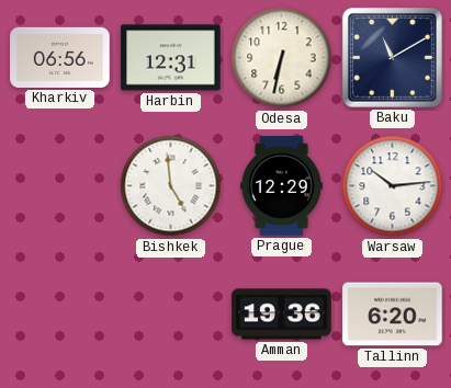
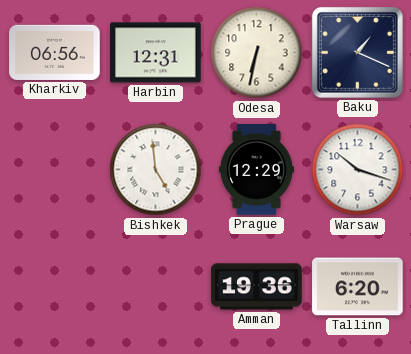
Baku: 11:10 -> 1:19
Warsaw: 10:14 -> 10:18
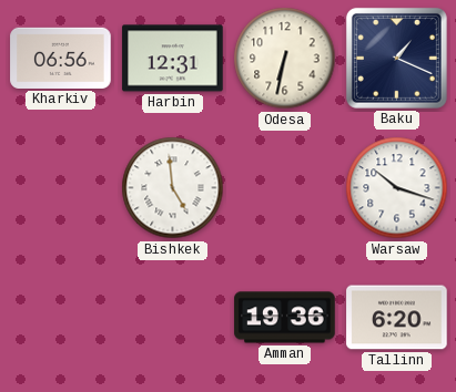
Prague: 12:29 -> none
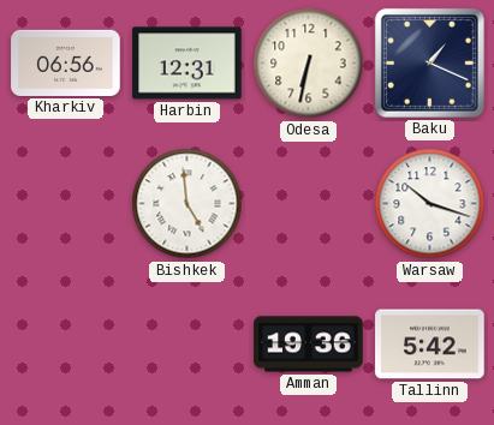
Tallinn: 6:20 -> 5:42
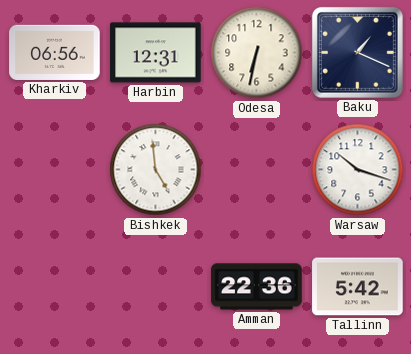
Amman: 19:36 -> 22:36
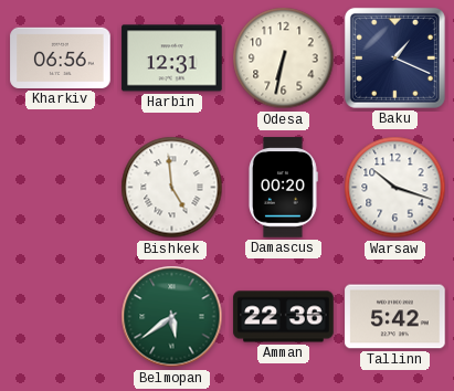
Damascus: none -> 00:20
Belmopan: none -> 5:39
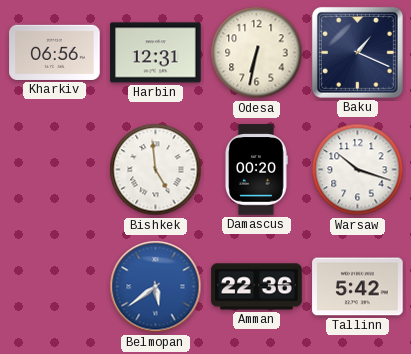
Belmopan dial: green -> blue
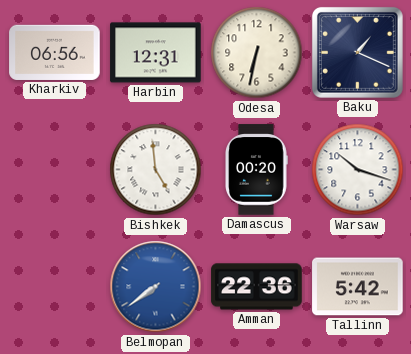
Belmopan: 5:39 -> 7:39
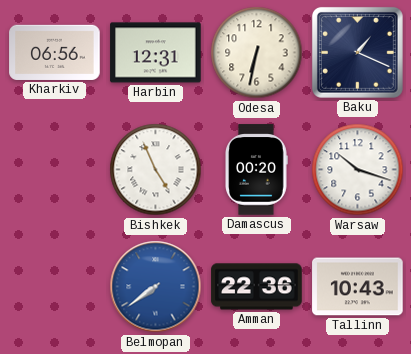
Bishkek: 4:59 -> 4:56
Tallinn: 5:42 -> 10:43
